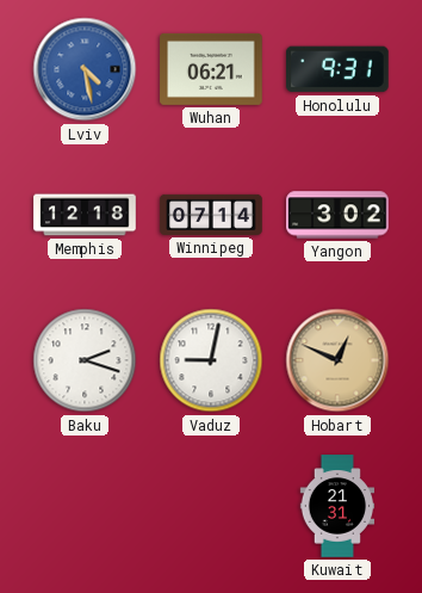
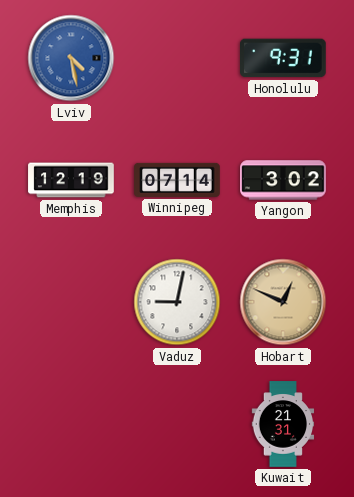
Wuhan: 06:21 -> none
Memphis: 12:18 -> 12:19
Baku: 2:18 -> none
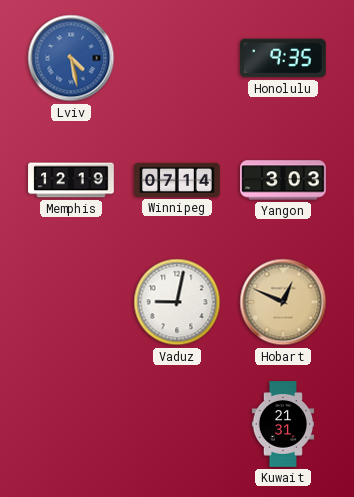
Honolulu: 9:31 -> 9:35
Yangon: 3:02 -> 3:03
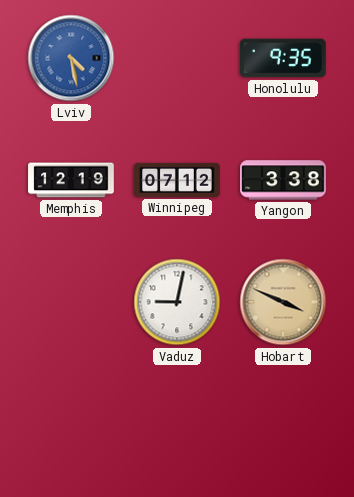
Winnipeg: 07:14 -> 07:12
Yangon: 3:03 -> 3:38
Hobart: 12:49 -> 3:49
Kuwait: 21:31 -> none
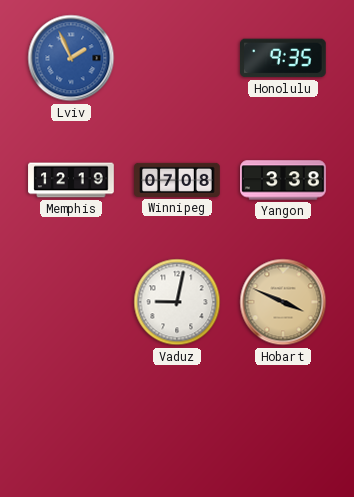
Lviv: 4:28 -> 1:56
Winnipeg: 07:12 -> 07:08
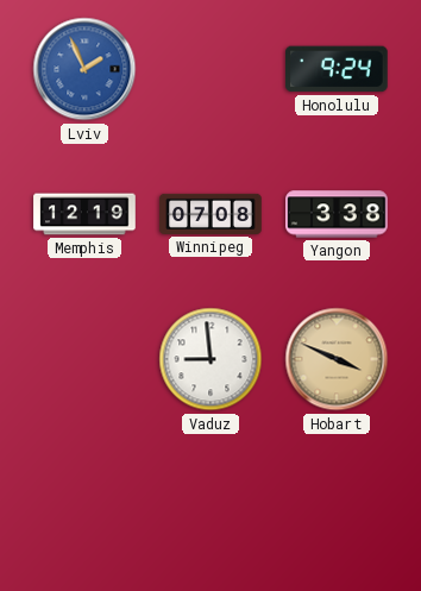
Honolulu: 9:35 -> 9:24
Vaduz: 9:02 -> 8:59
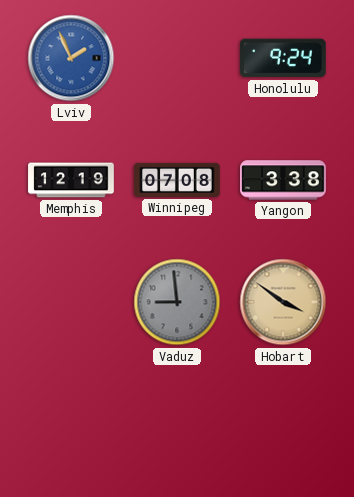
Vaduz dial: white -> grey
Hobart: 3:49 -> 3:51
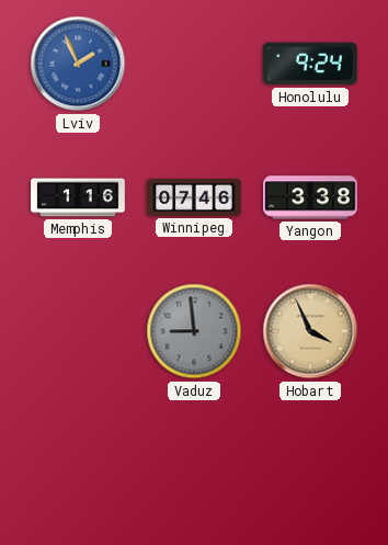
Memphis: 12:19 -> 1:16
Winnipeg: 07:08 -> 07:46
Hobart: 3:51 -> 3:56
